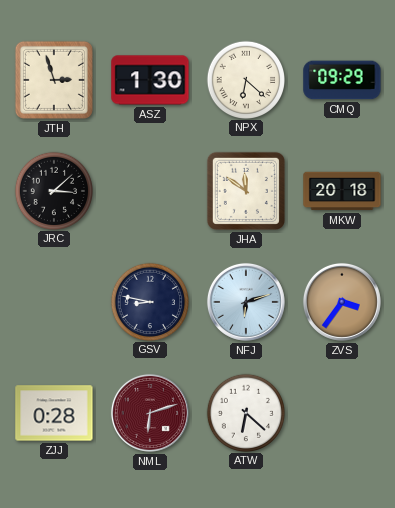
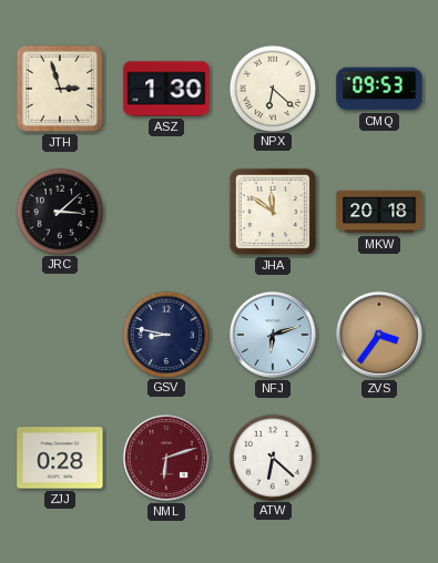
CMQ: 09:29 -> 09:53
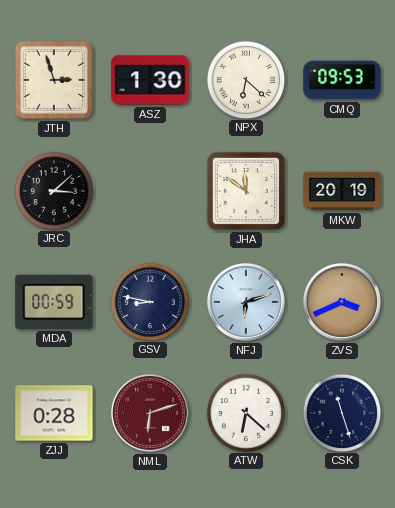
MKW: 20:18 -> 20:19
MDA: none -> 00:59
ZVS: 3:36 -> 3:41
CSK: none -> 11:27
